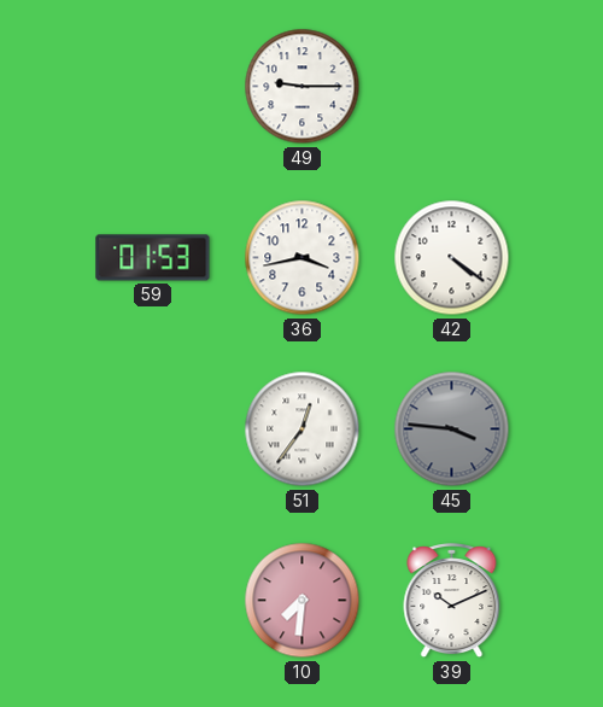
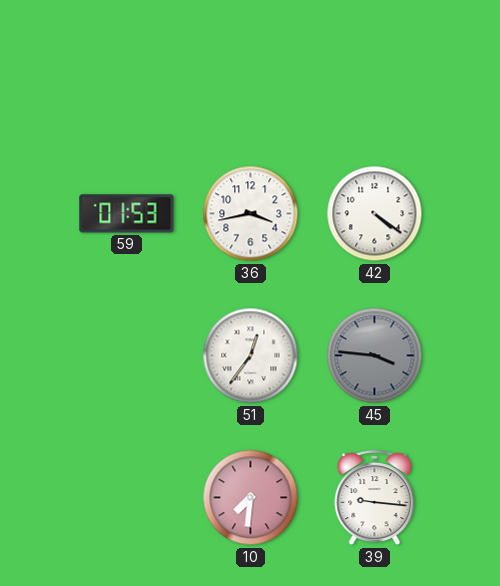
49: 9:15 -> none
39: 10:11 -> 9:16
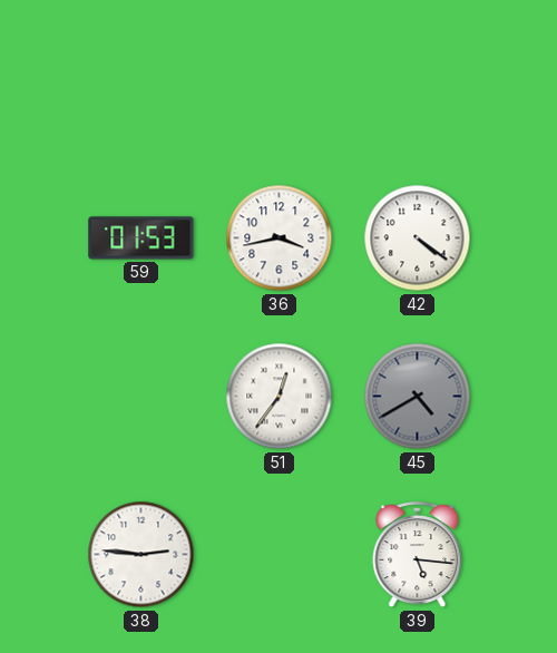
45: 3:46 -> 4:40
38: none -> 2:46
10: 7:31 -> none
39: 9:16 -> 5:16
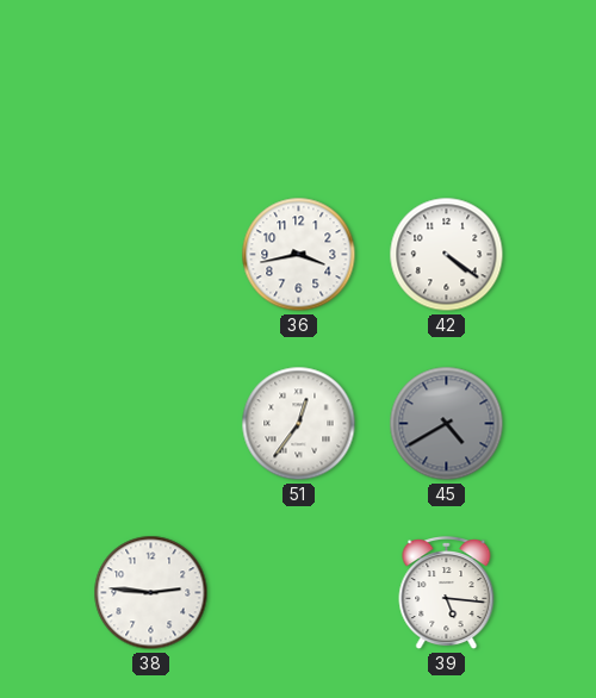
59: 01:53 -> none
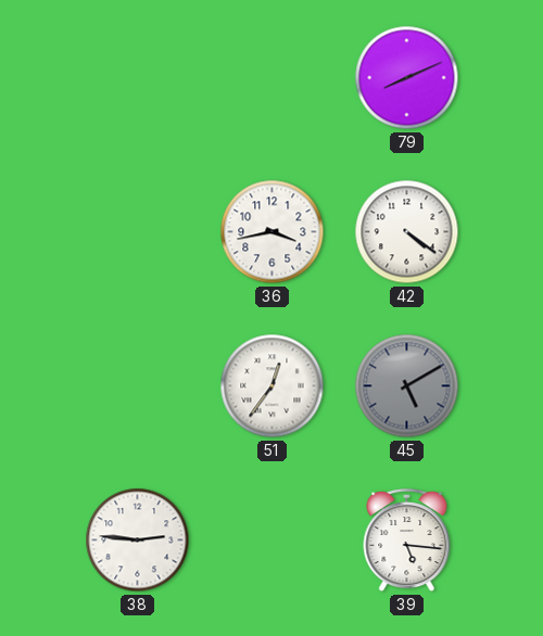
79: none -> 8:11
45: 4:40 -> 5:10
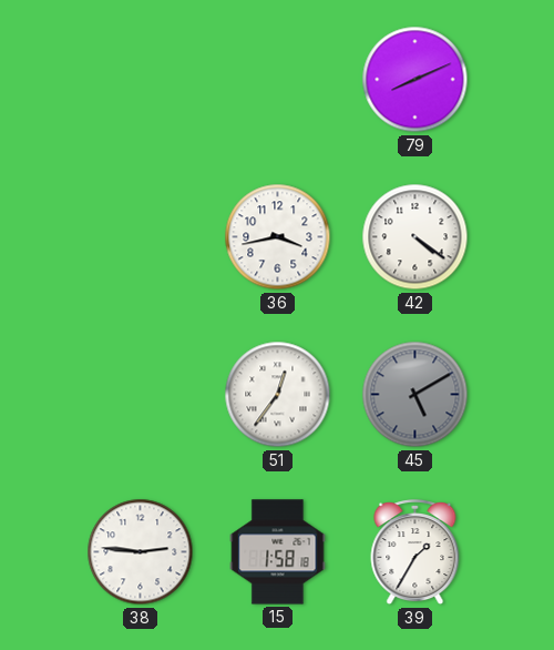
15: none -> 1:58
39: 5:16 -> 1:35
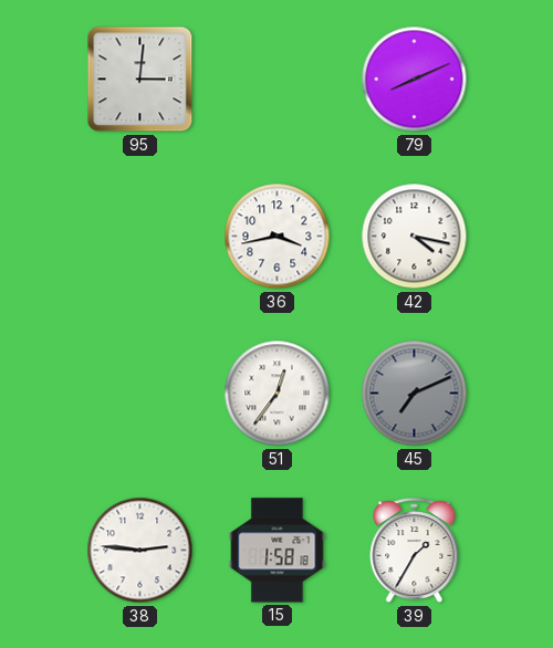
95: none -> 3:01
42: 4:21 -> 4:17
45: 5:10 -> 7:11
